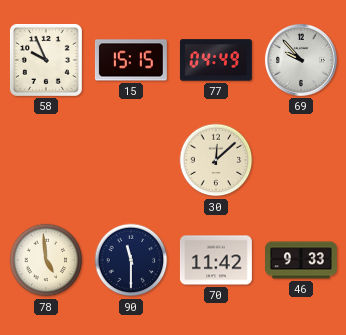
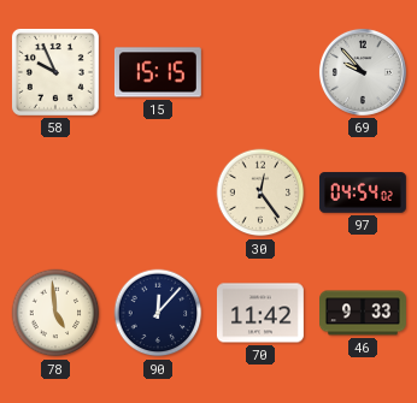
77: 04:49 -> none
30: 12:08 -> 12:24
97: none -> 04:54
90: 11:30 -> 12:07
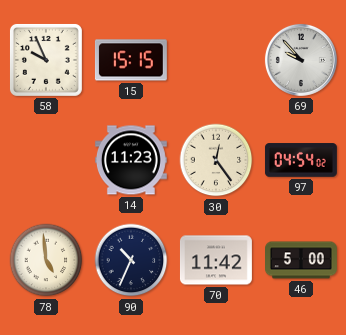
14: none -> 11:23
90: 12:07 -> 10:34
46: 9:33 -> 5:00
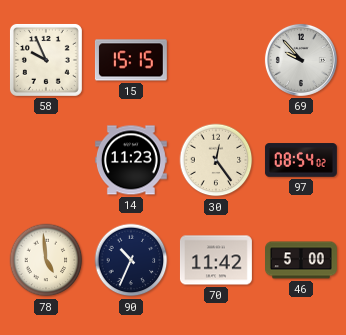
97: 04:54 -> 08:54
